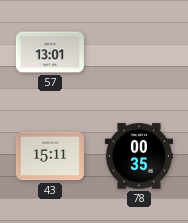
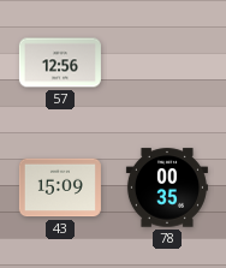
57: 13:01 -> 12:56
43: 15:11 -> 15:09
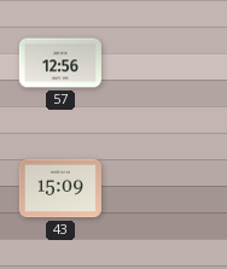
78: 00:35 -> none
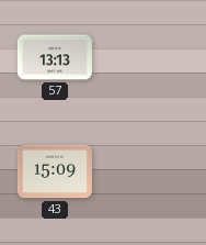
57: 12:56 -> 13:13
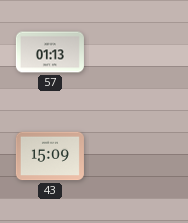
57: 13:13 -> 01:13
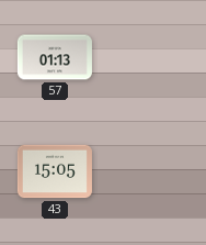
43: 15:09 -> 15:05
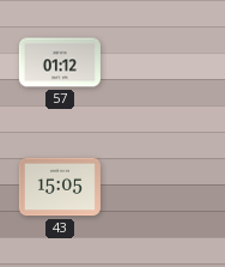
57: 01:13 -> 01:12
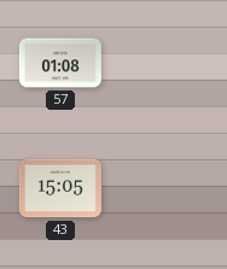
57: 01:12 -> 01:08
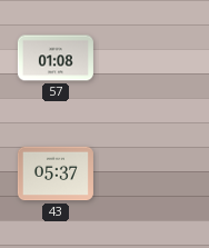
43: 15:05 -> 05:37
